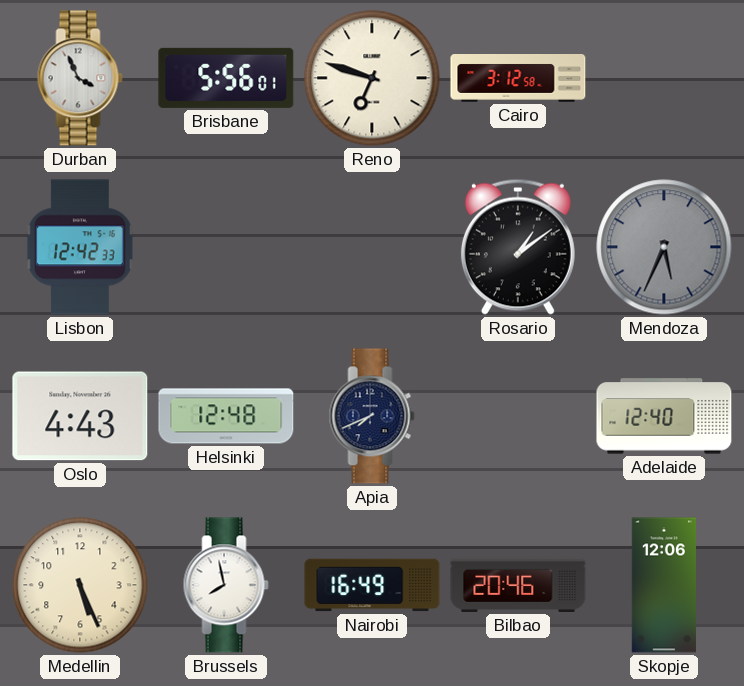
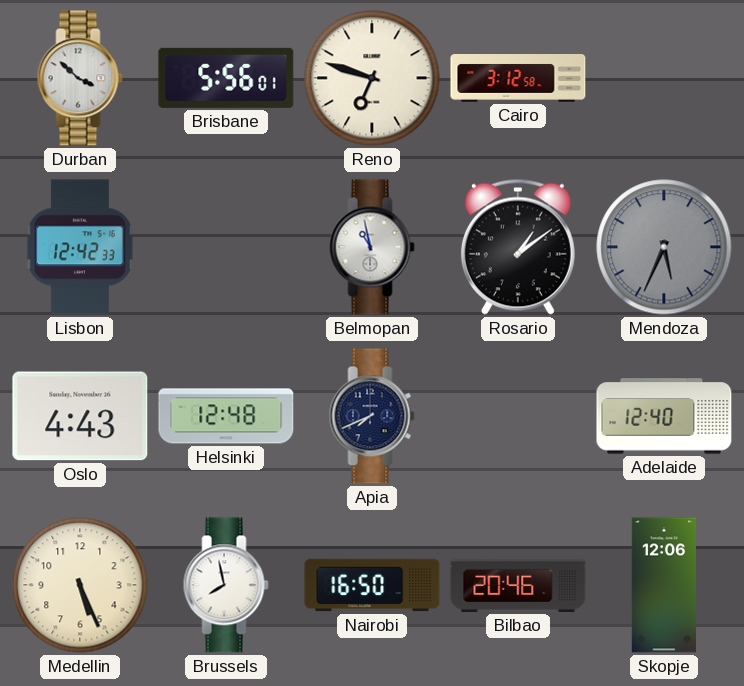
Durban: 3:56 -> 3:52
Belmopan: none -> 10:58
Nairobi: 16:49 -> 16:50
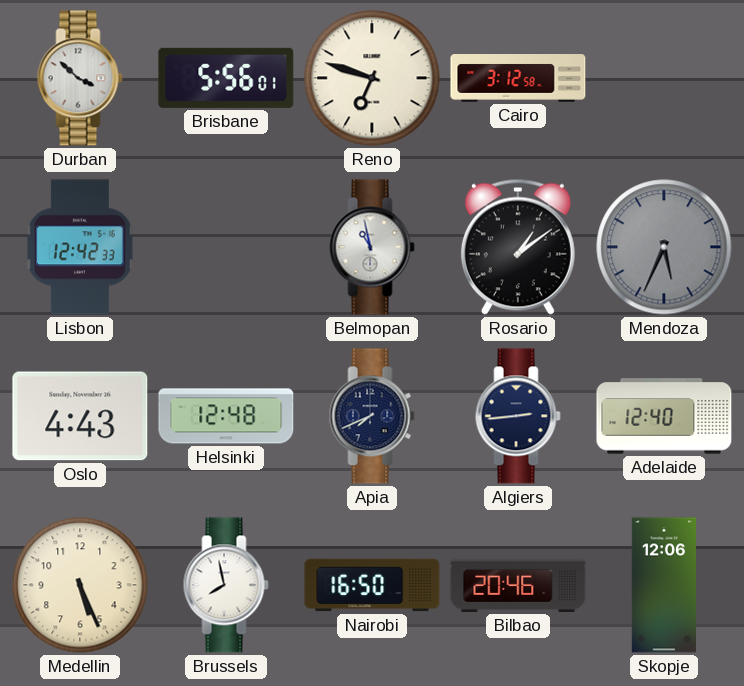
Algiers: none -> 2:44
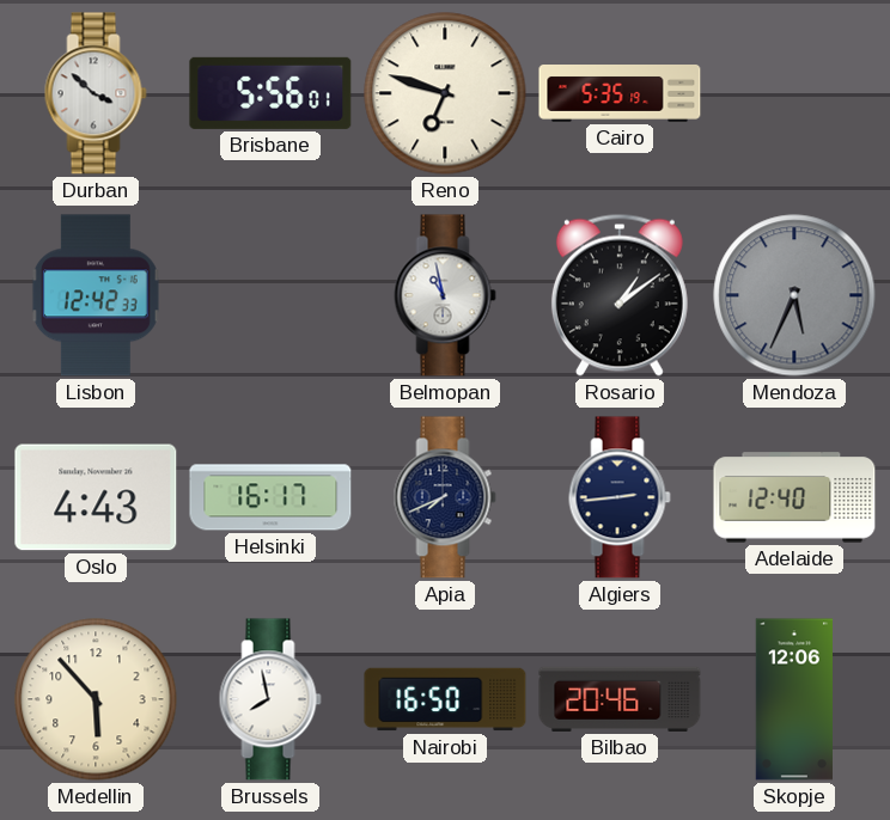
Cairo: 3:12 -> 5:35
Helsinki: 12:48 -> 16:17
Medellin: 5:26 -> 5:53
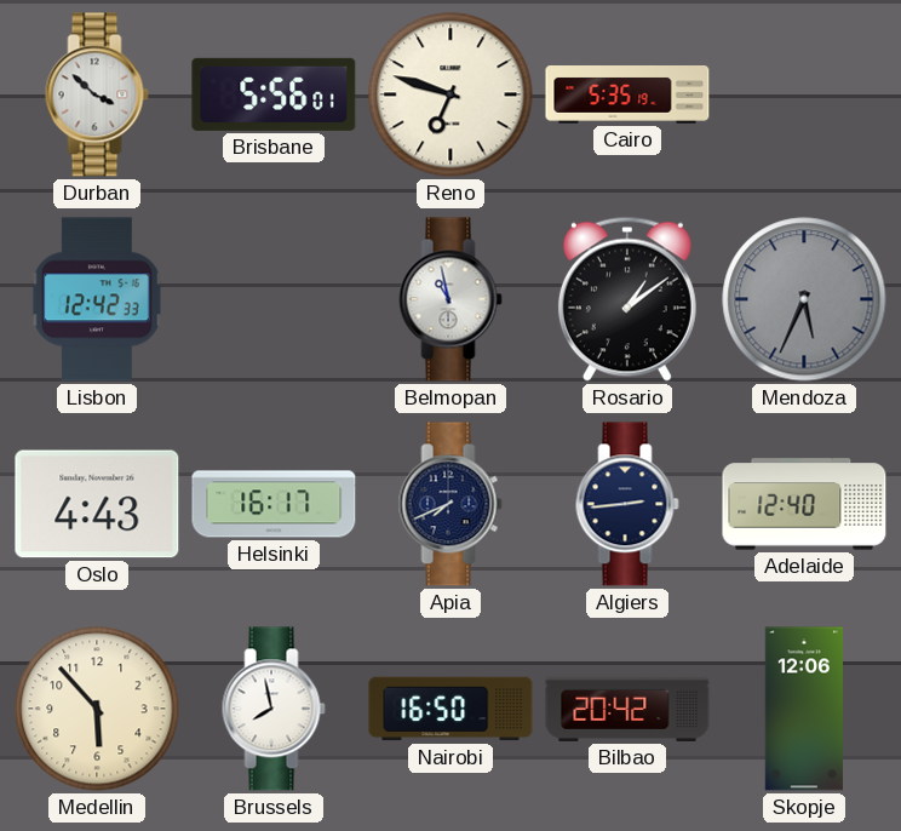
Bilbao: 20:46 -> 20:42
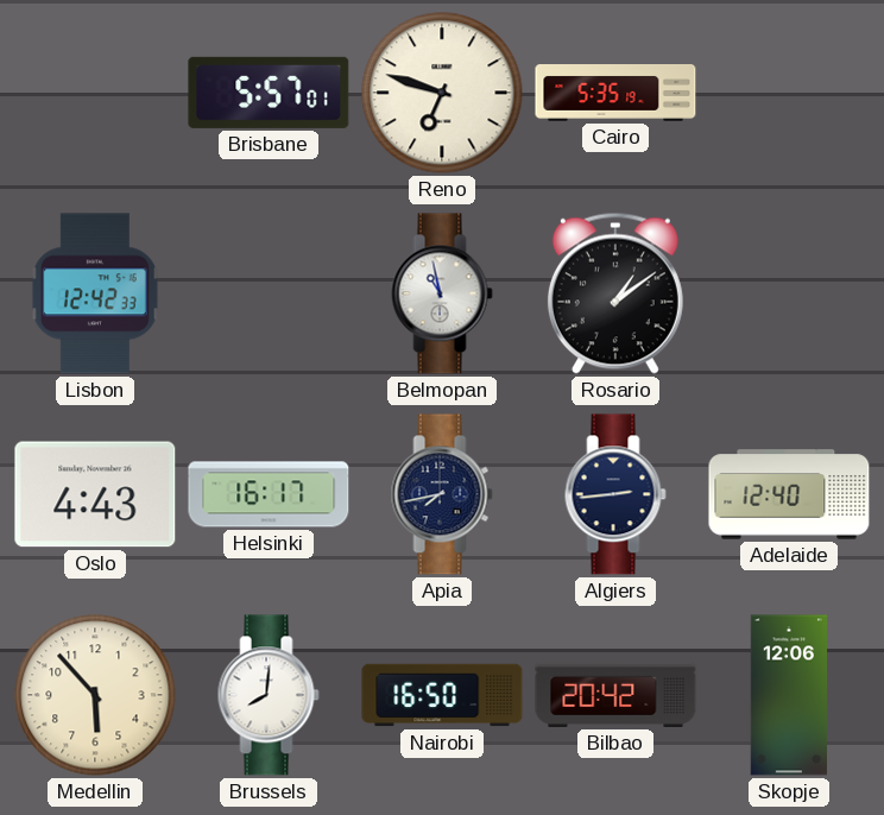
Durban: 3:52 -> none
Brisbane: 5:56 -> 5:57
Mendoza: 5:34 -> none
Apia: 7:41 -> 7:43
Brussels: 7:58 -> 8:01
